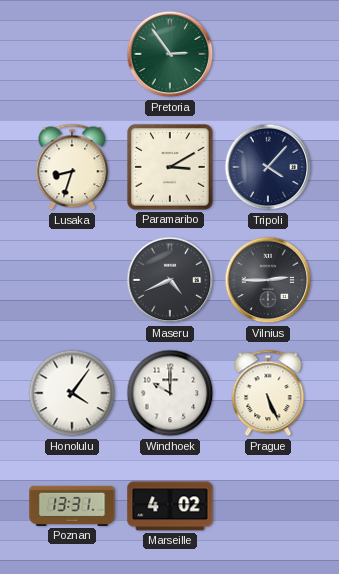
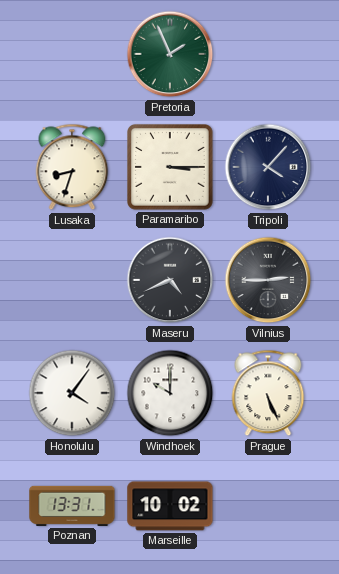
Pretoria: 2:54 -> 1:56
Paramaribo: 3:10 -> 3:15
Marseille: 4:02 -> 10:02
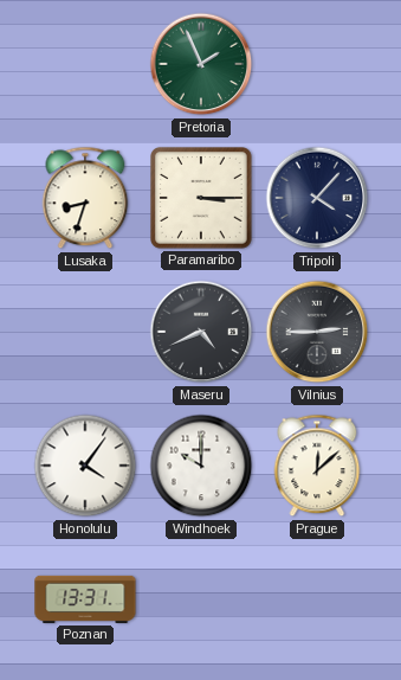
Prague: 5:26 -> 12:08
Marseille: 10:02 -> none
